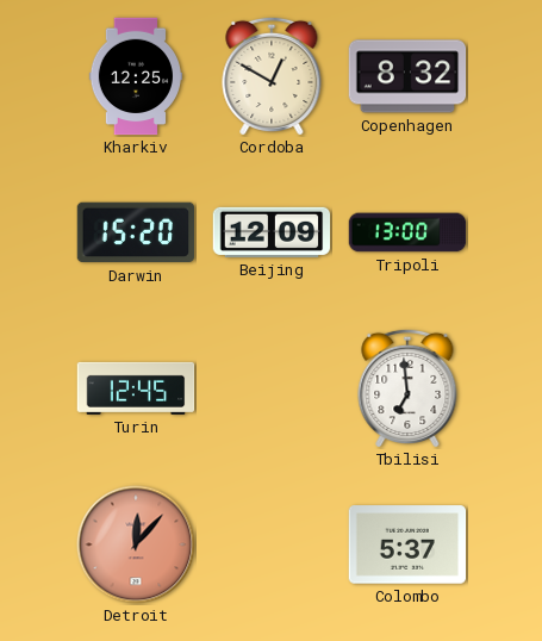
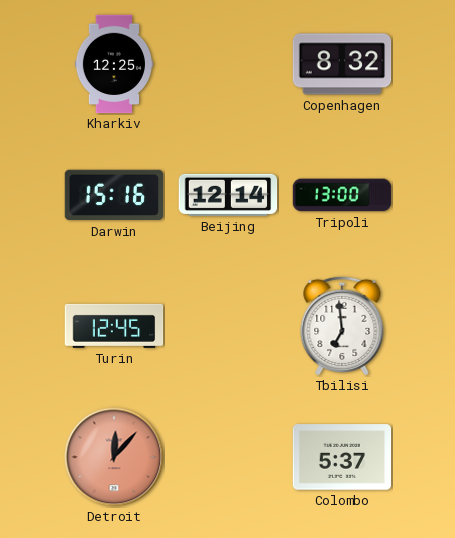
Cordoba: 12:50 -> none
Darwin: 15:20 -> 15:16
Beijing: 12:09 -> 12:14
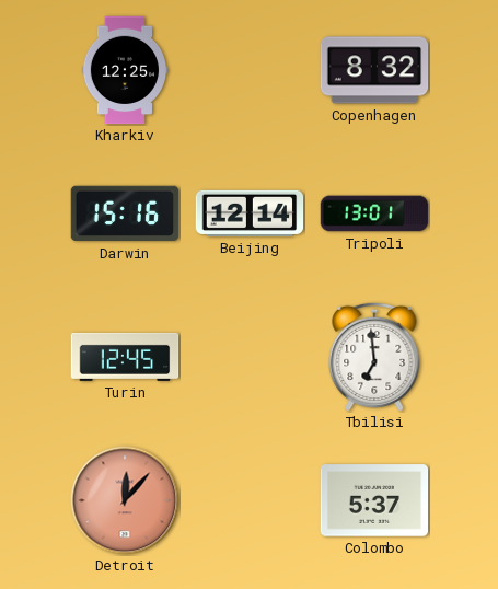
Tripoli: 13:00 -> 13:01
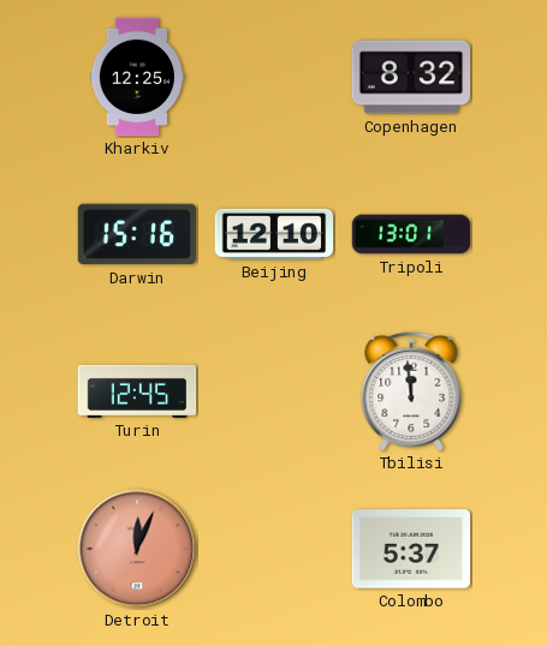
Beijing: 12:14 -> 12:10
Tbilisi: 6:59 -> 11:59
Detroit: 12:07 -> 12:04
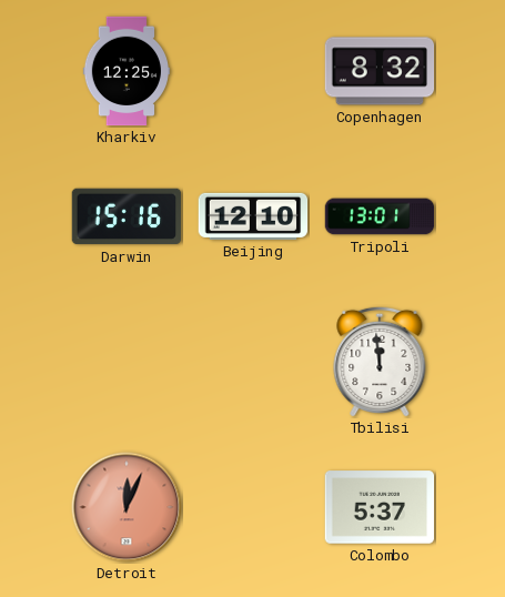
Turin: 12:45 -> none
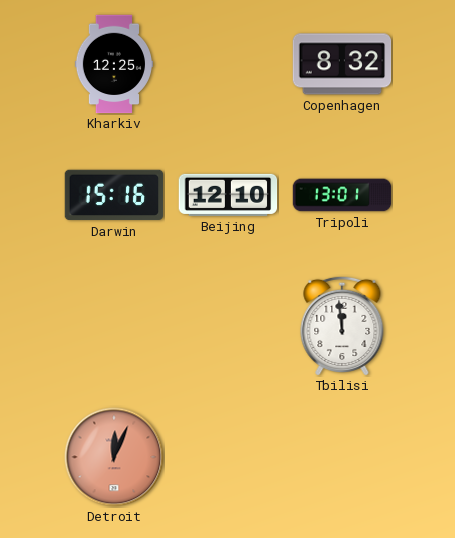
Colombo: 5:37 -> none
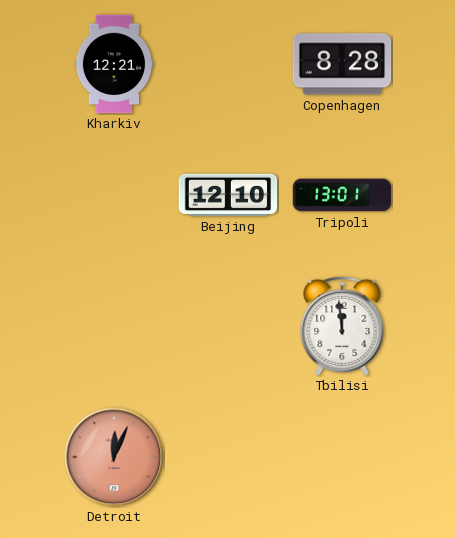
Kharkiv: 12:25 -> 12:21
Copenhagen: 8:32 -> 8:28
Darwin: 15:16 -> none
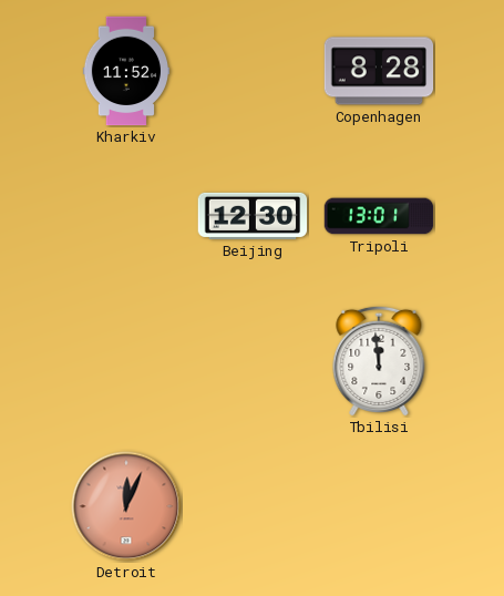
Kharkiv: 12:21 -> 11:52
Beijing: 12:10 -> 12:30
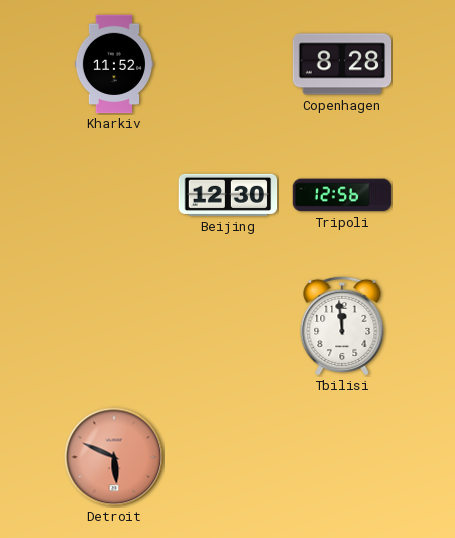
Tripoli: 13:01 -> 12:56
Detroit: 12:04 -> 5:49
